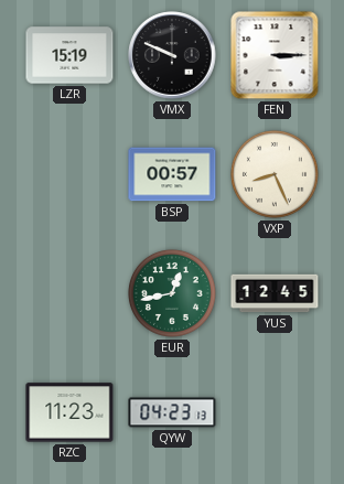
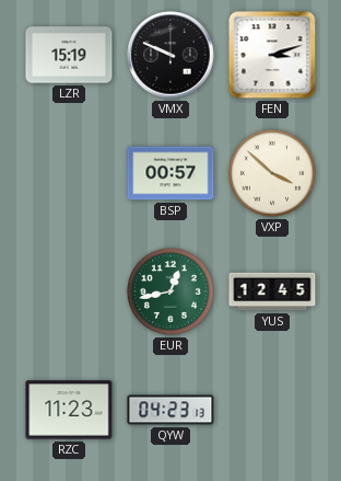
FEN: 3:15 -> 3:12
VXP: 8:26 -> 3:52
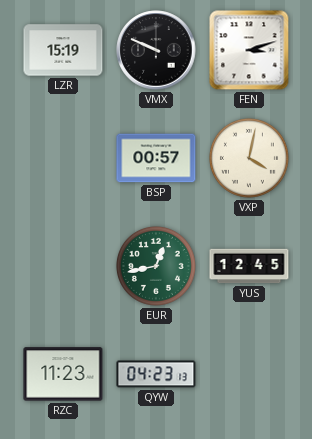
VXP: 3:52 -> 4:02
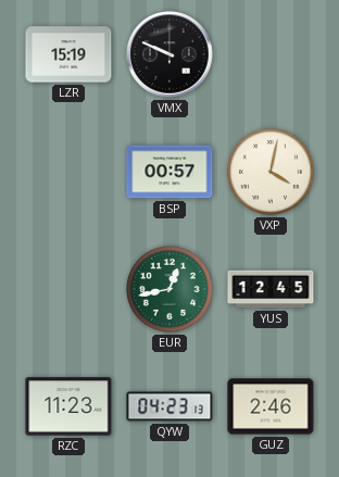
FEN: 3:12 -> none
GUZ: none -> 2:46
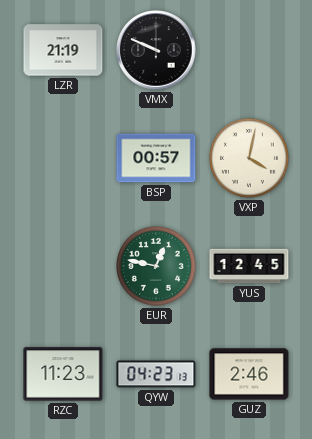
LZR: 15:19 -> 21:19
EUR: 12:43 -> 12:47
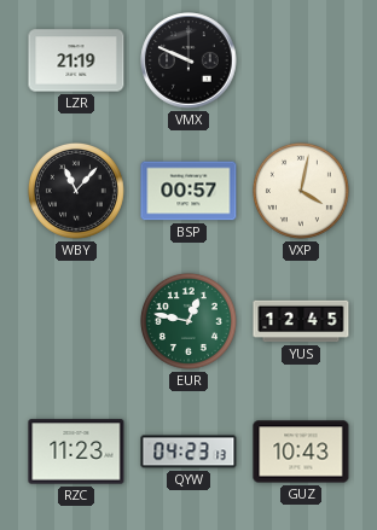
WBY: none -> 11:07
GUZ: 2:46 -> 10:43
